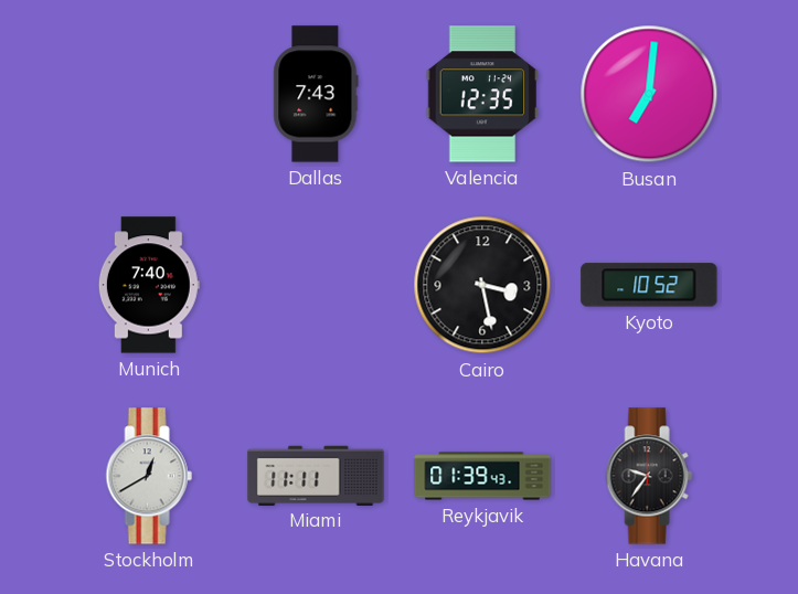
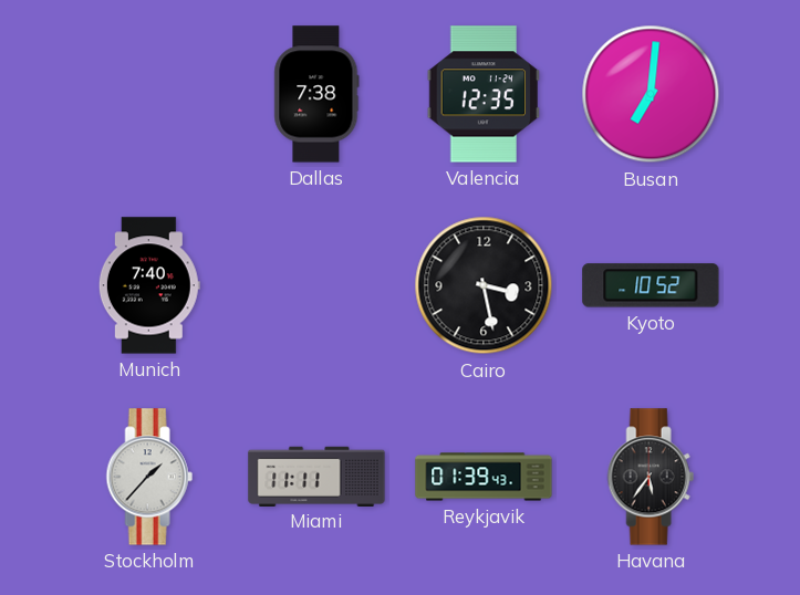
Dallas: 7:43 -> 7:38
Stockholm: 12:40 -> 1:37
Havana: 9:36 -> 5:36
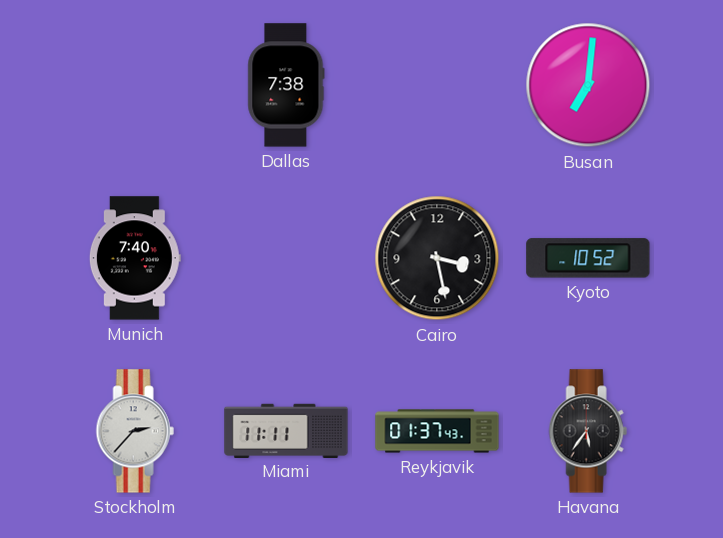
Valencia: 12:35 -> none
Stockholm: 1:37 -> 2:37
Reykjavik: 01:39 -> 01:37
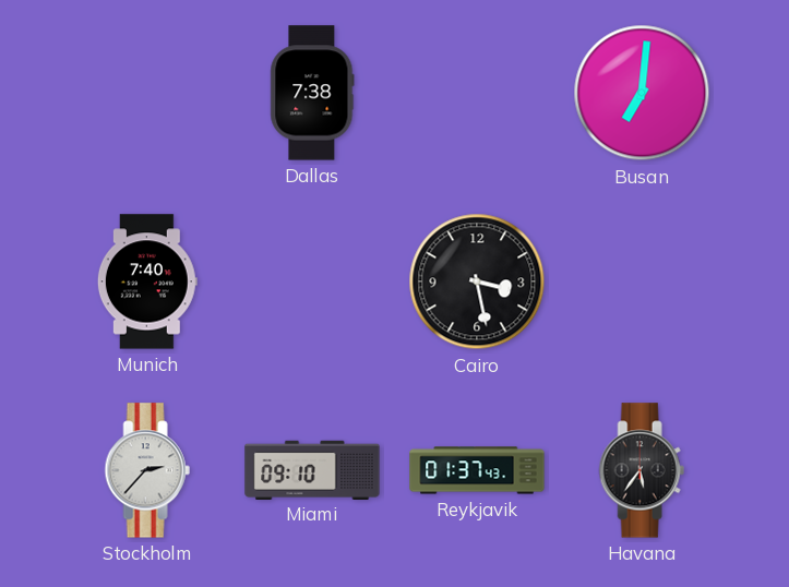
Kyoto: 10:52 -> none
Miami: 11:11 -> 09:10
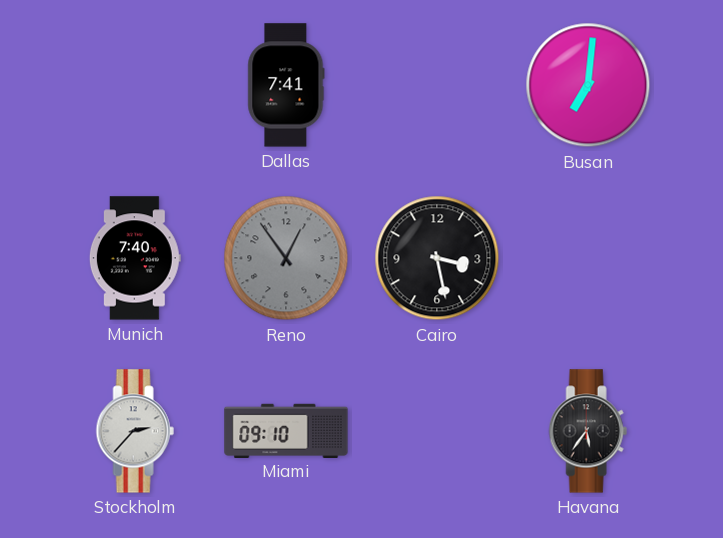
Dallas: 7:38 -> 7:41
Reno: none -> 12:54
Reykjavik: 01:37 -> none
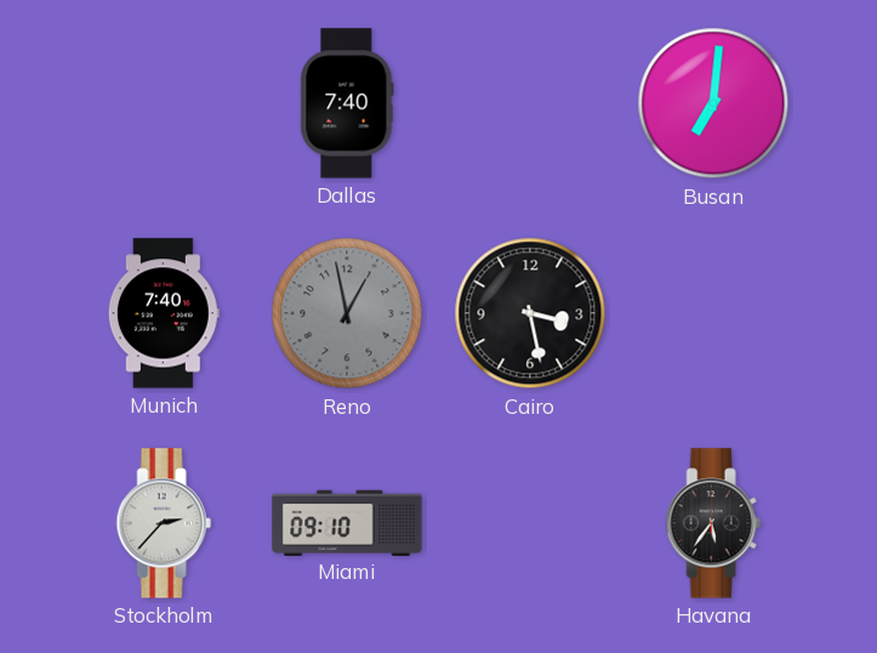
Dallas: 7:41 -> 7:40
Reno: 12:54 -> 12:58
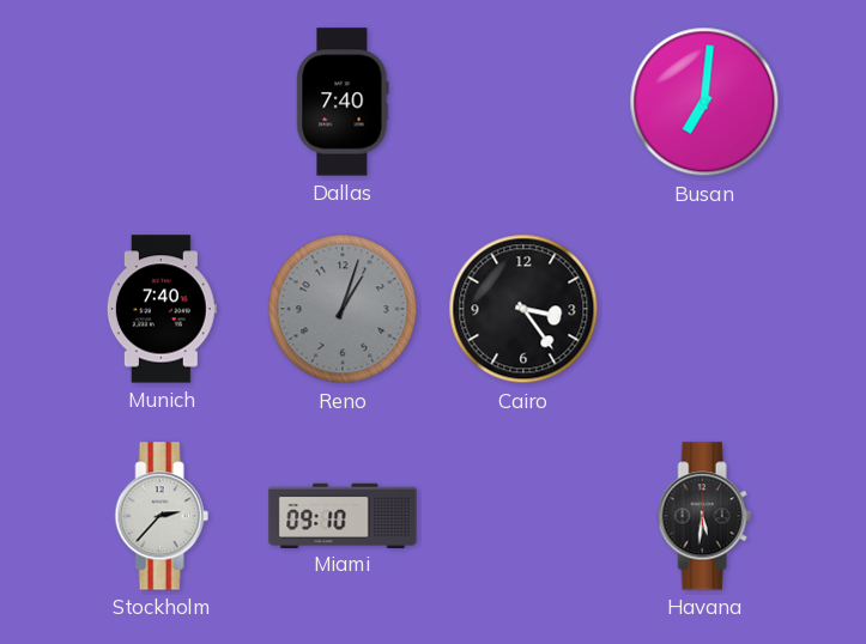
Reno: 12:58 -> 1:03
Cairo: 3:28 -> 3:24
Havana: 5:36 -> 5:31
